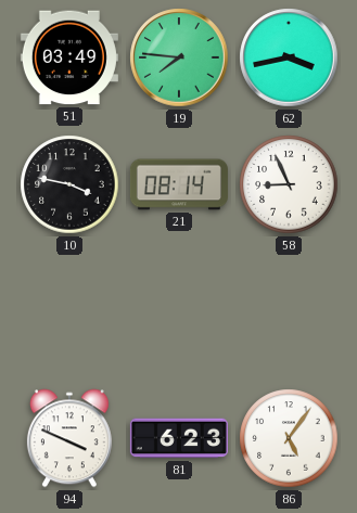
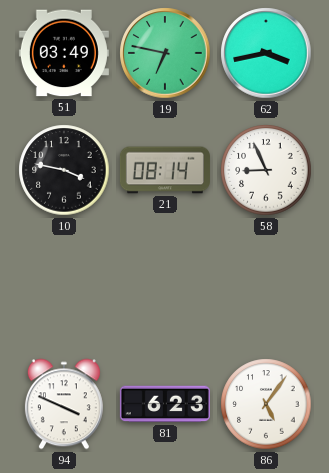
19: 7:46 -> 6:47
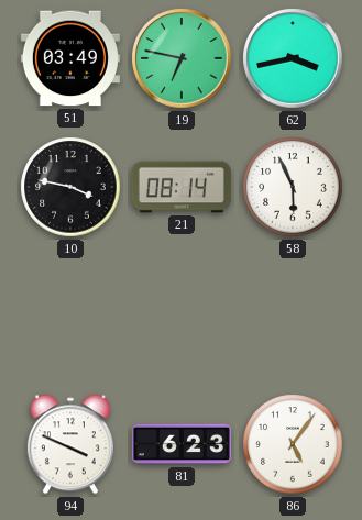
58: 8:56 -> 5:56
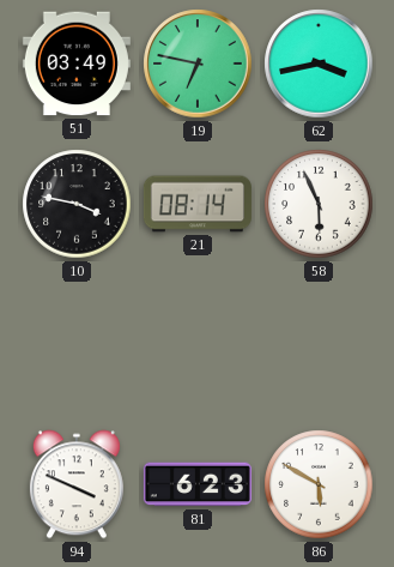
86: 5:06 -> 5:50
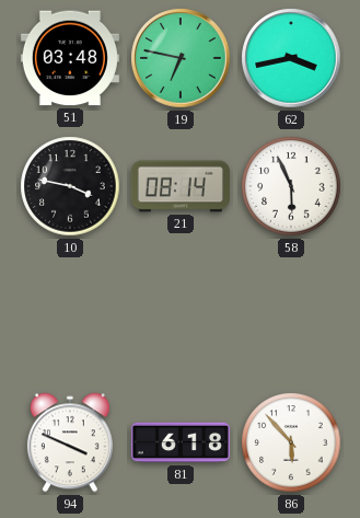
51: 03:49 -> 03:48
81: 6:23 -> 6:18
86: 5:50 -> 5:53
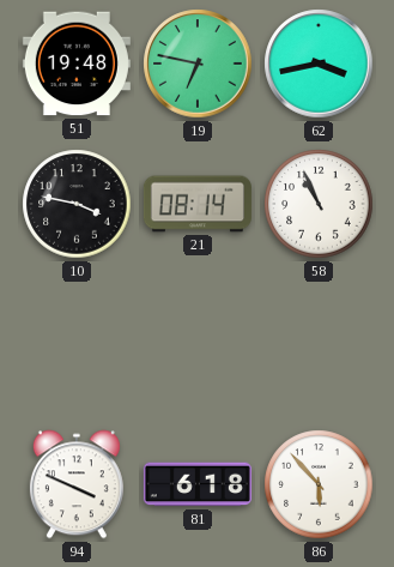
51: 03:48 -> 19:48
58: 5:56 -> 10:56
